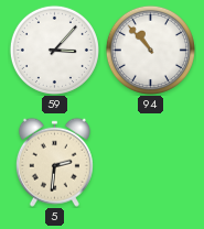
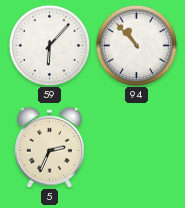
59: 3:07 -> 6:07
5: 2:31 -> 2:34
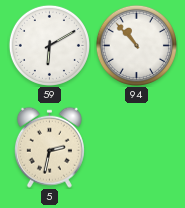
59: 6:07 -> 6:10
5: 2:34 -> 2:32
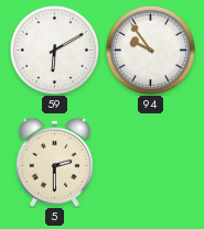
94: 10:53 -> 9:54
5: 2:32 -> 2:30
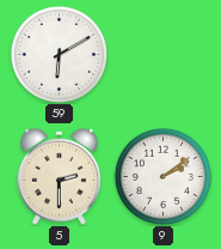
94: 9:54 -> none
9: none -> 2:09
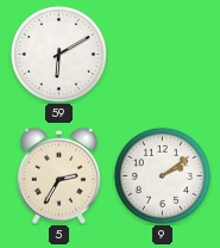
5: 2:30 -> 2:35
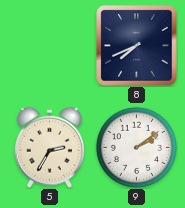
59: 6:10 -> none
8: none -> 7:41
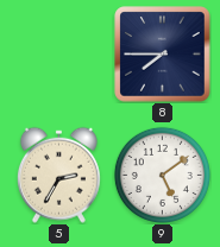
8: 7:41 -> 7:45
9: 2:09 -> 5:09
